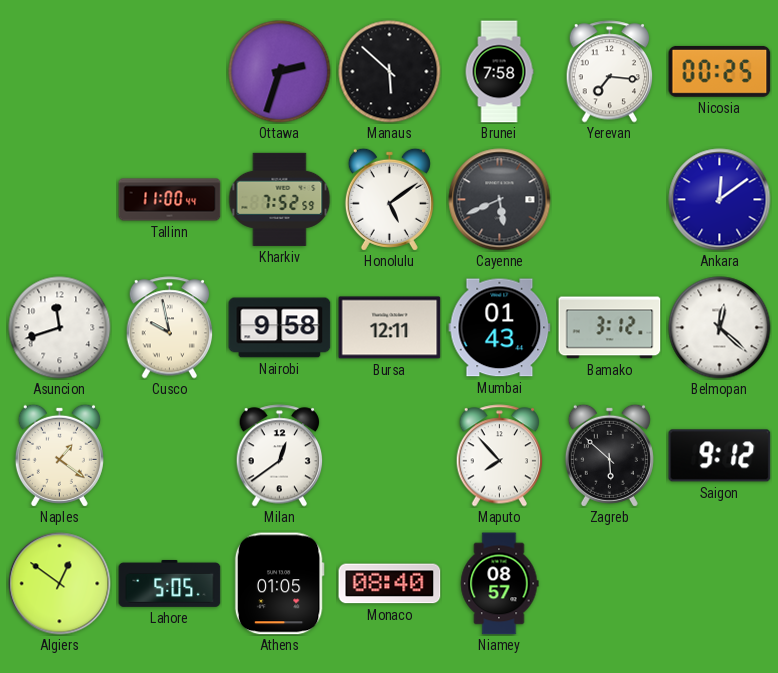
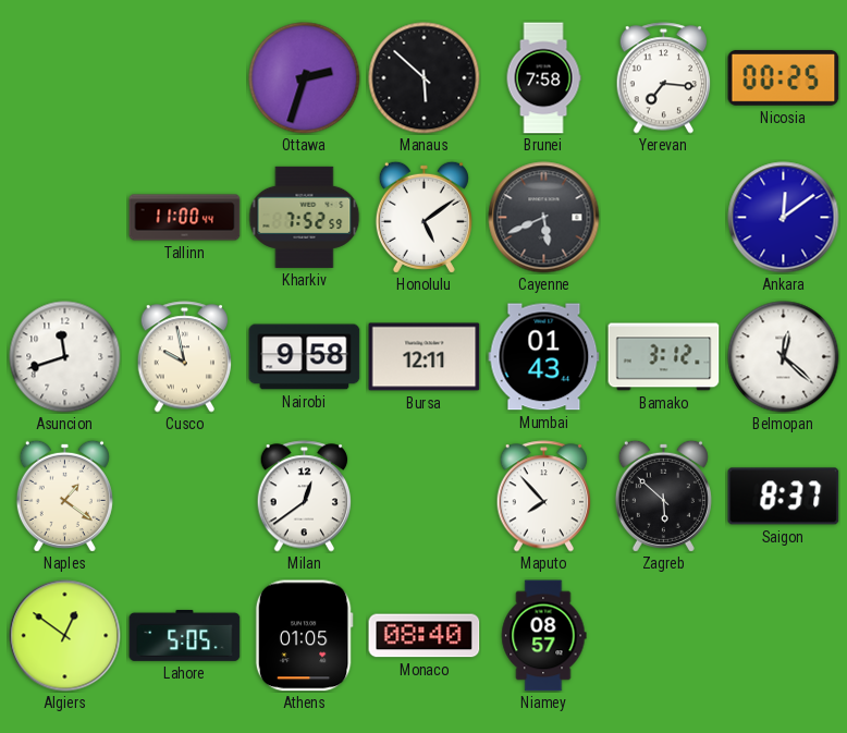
Saigon: 9:12 -> 8:37
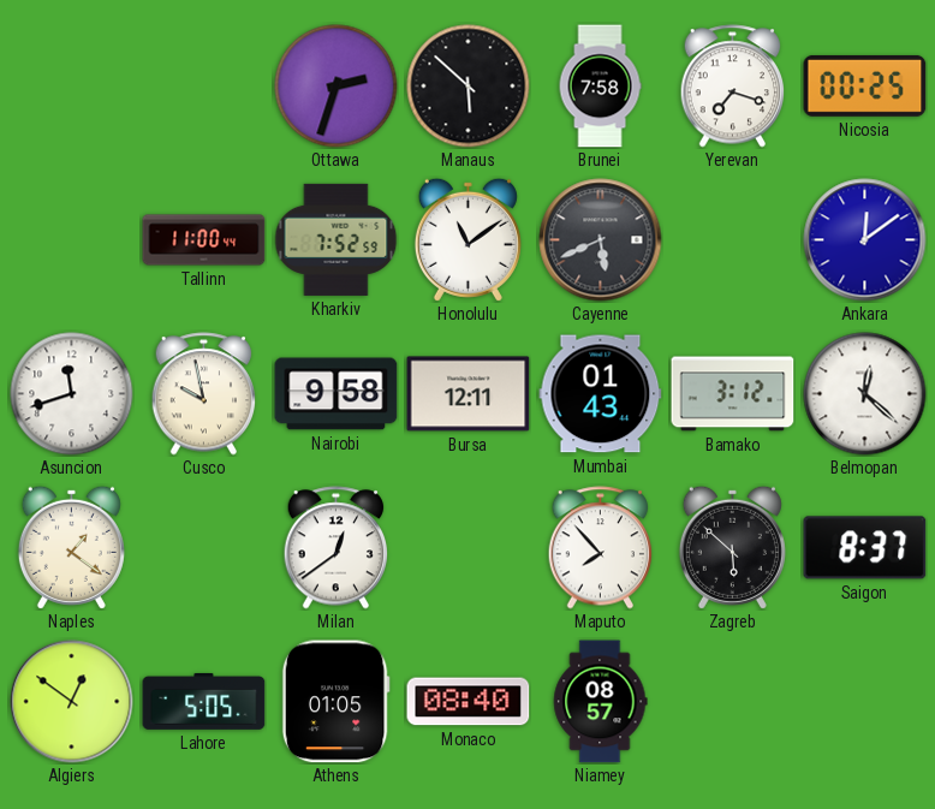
Yerevan: 7:16 -> 7:18
Honolulu: 5:09 -> 11:09
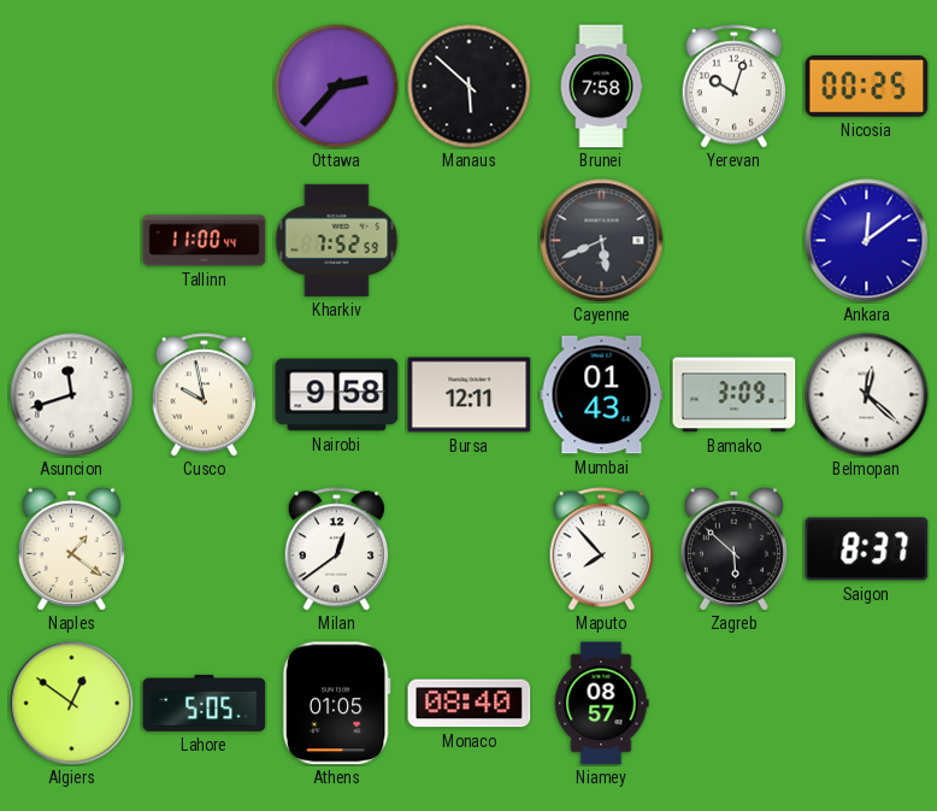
Ottawa: 2:33 -> 2:37
Yerevan: 7:18 -> 10:03
Honolulu: 11:09 -> none
Bamako: 3:12 -> 3:09
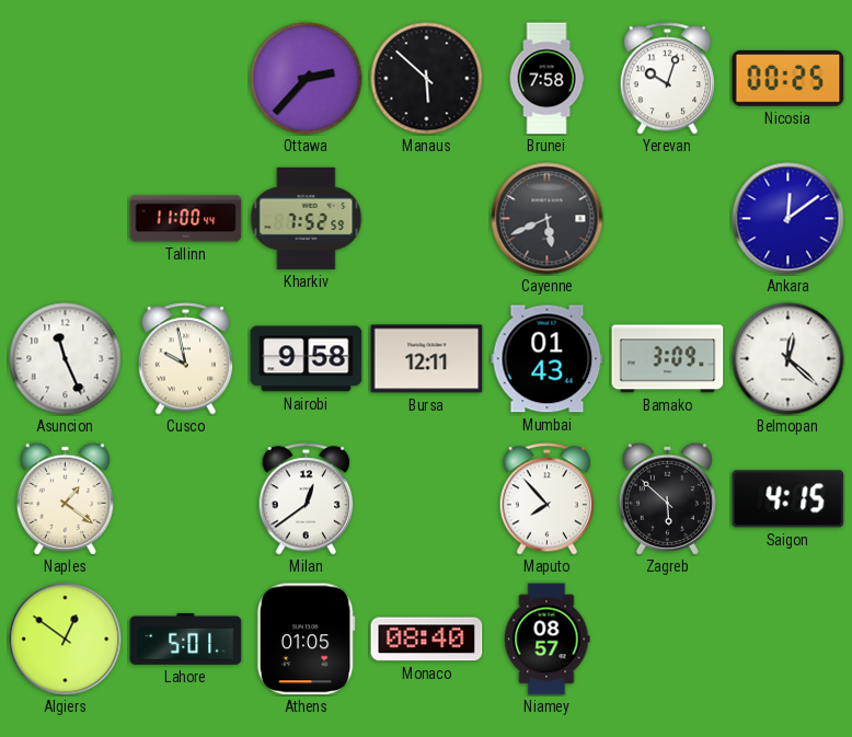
Asuncion: 11:42 -> 11:26
Saigon: 8:37 -> 4:15
Lahore: 5:05 -> 5:01
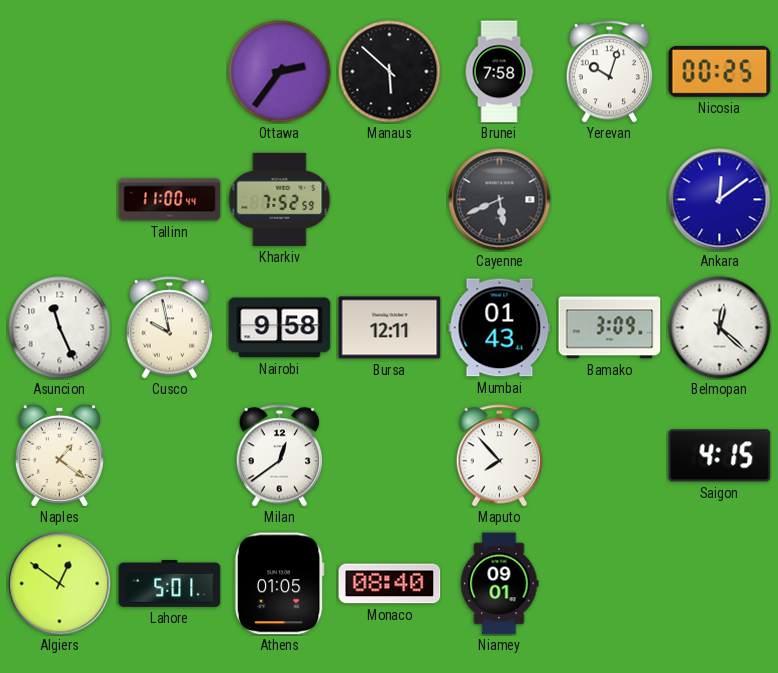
Ottawa: 2:37 -> 2:36
Zagreb: 5:52 -> none
Niamey: 08:57 -> 09:01
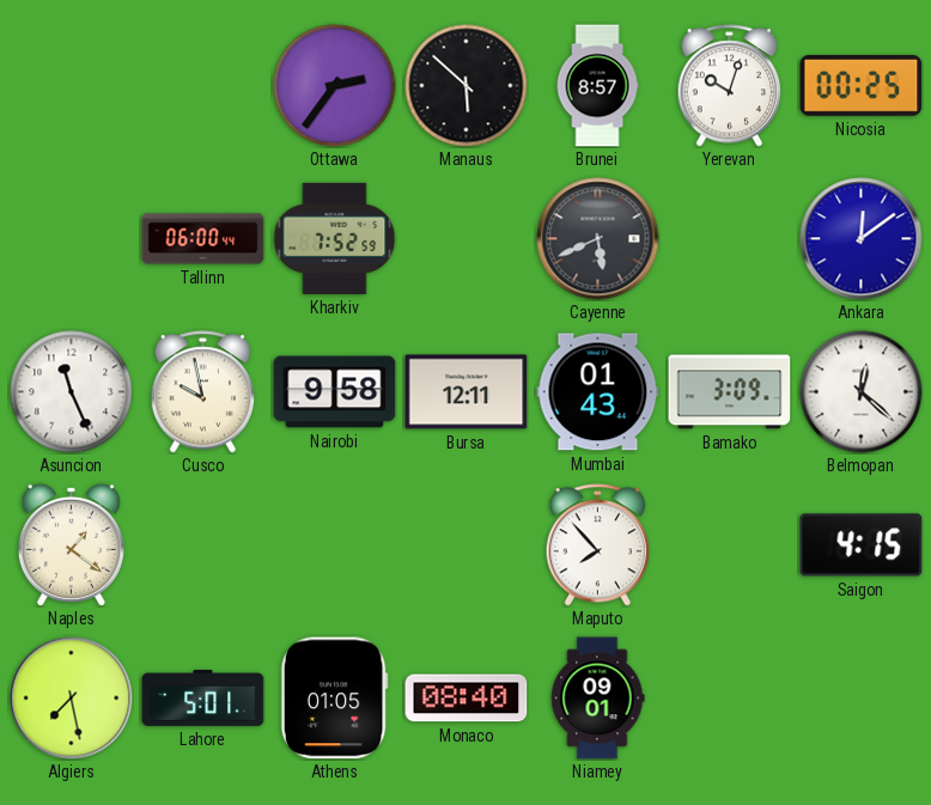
Brunei: 7:58 -> 8:57
Tallinn: 11:00 -> 06:00
Milan: 12:39 -> none
Algiers: 12:51 -> 7:28
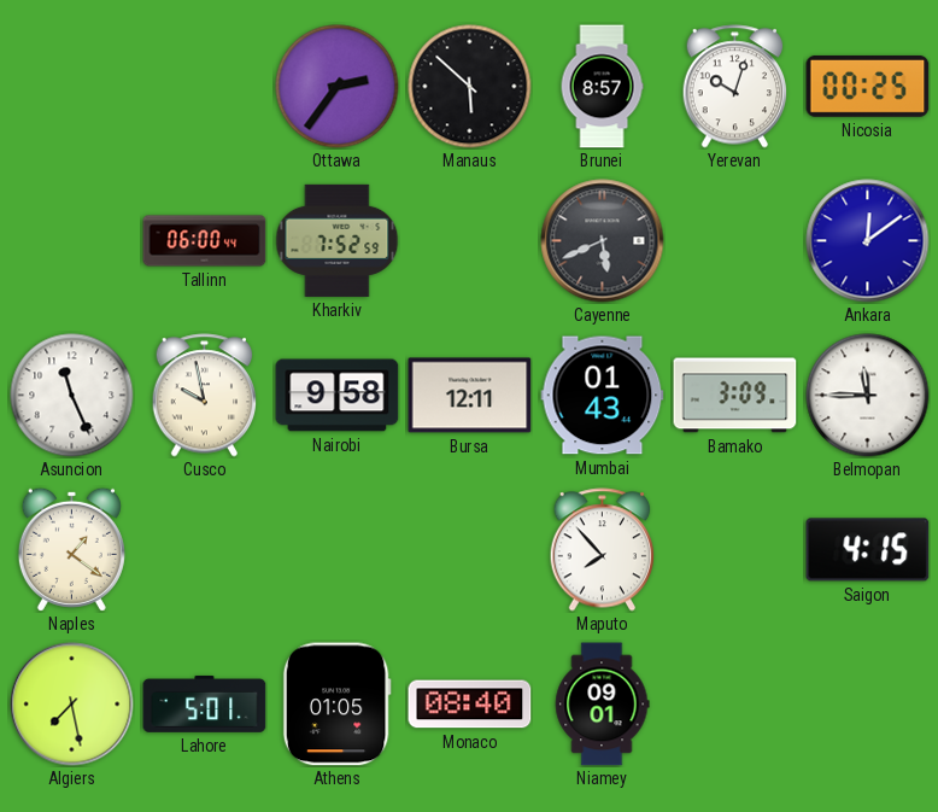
Belmopan: 12:22 -> 11:45
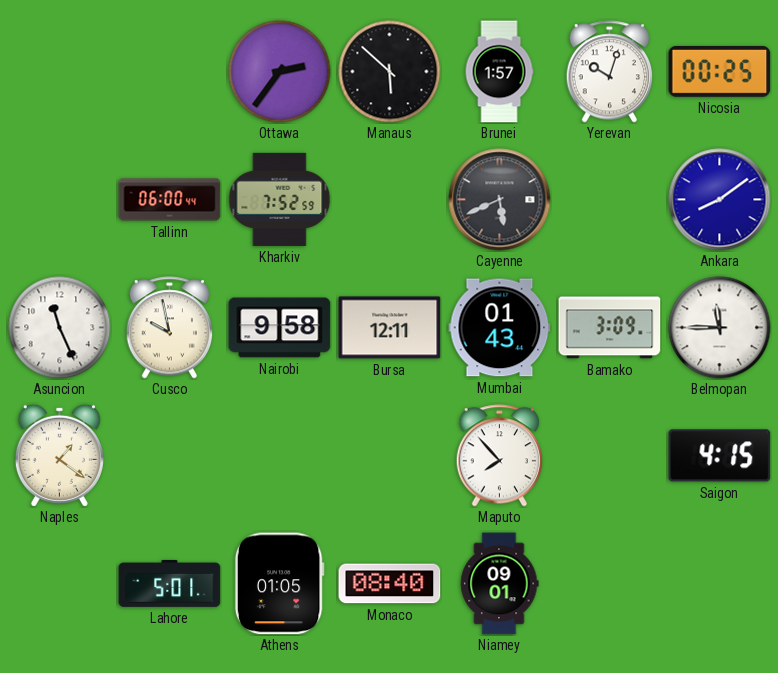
Brunei: 8:57 -> 1:57
Ankara: 12:09 -> 8:09
Algiers: 7:28 -> none
